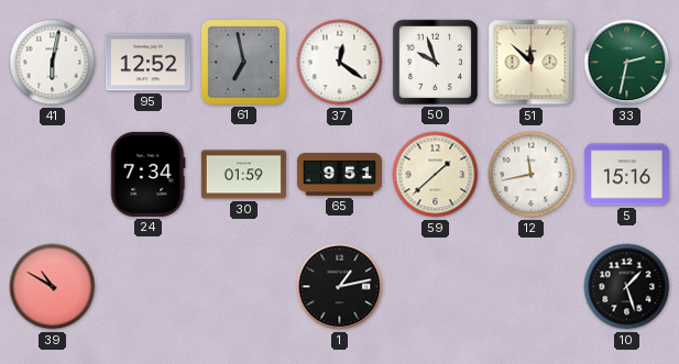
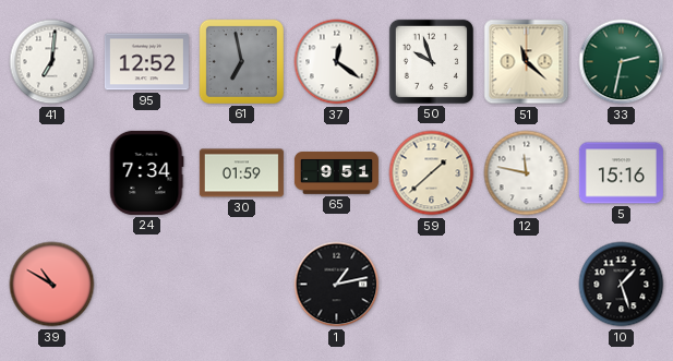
41: 6:02 -> 7:01
51: 11:52 -> 11:22
12: 11:43 -> 11:47
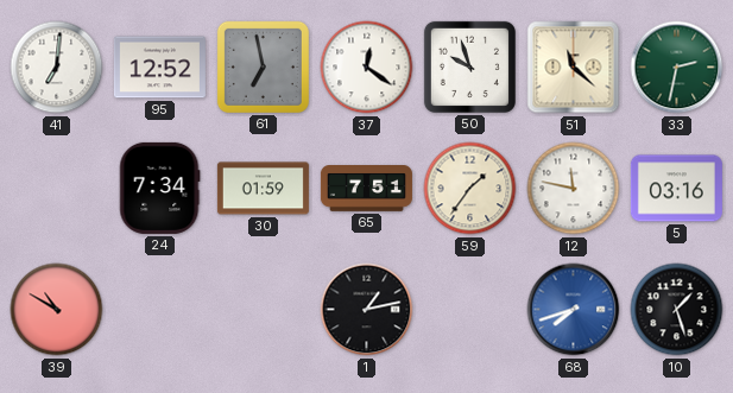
65: 9:51 -> 7:51
59: 1:38 -> 1:36
5: 15:16 -> 03:16
68: none -> 7:42
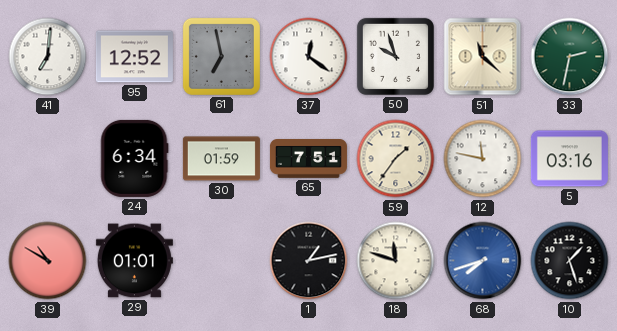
24: 7:34 -> 6:34
29: none -> 01:01
18: none -> 11:48
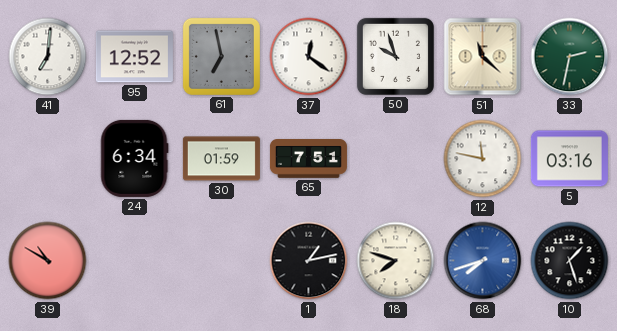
59: 1:36 -> none
29: 01:01 -> none
18: 11:48 -> 7:48
